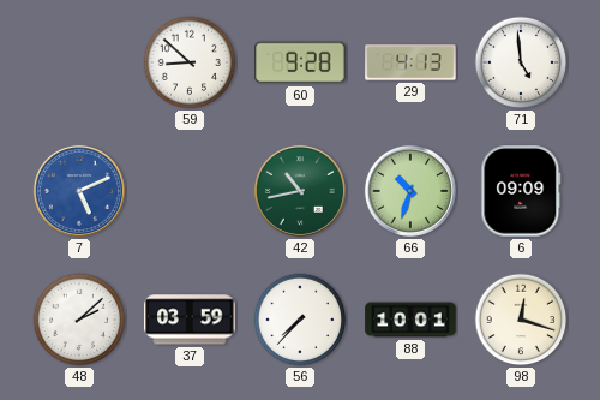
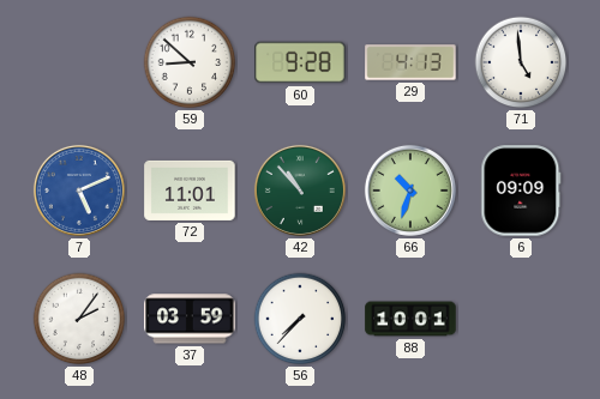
72: none -> 11:01
42: 10:43 -> 10:53
48: 2:08 -> 2:06
98: 12:18 -> none
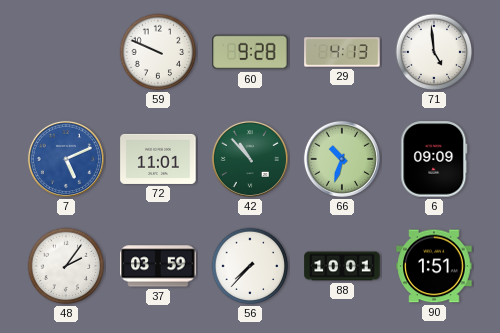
59: 8:52 -> 9:49
90: none -> 1:51
